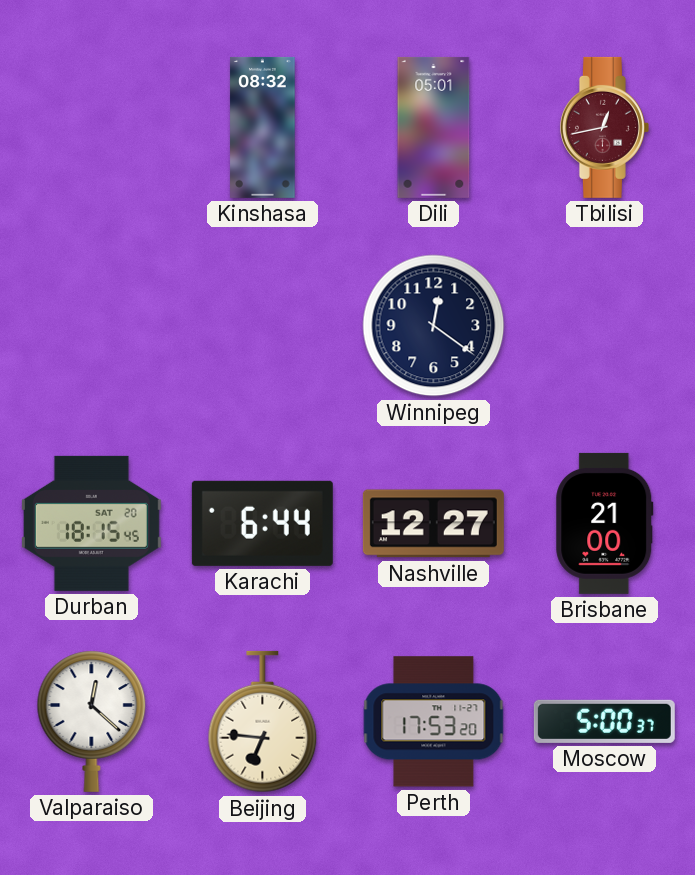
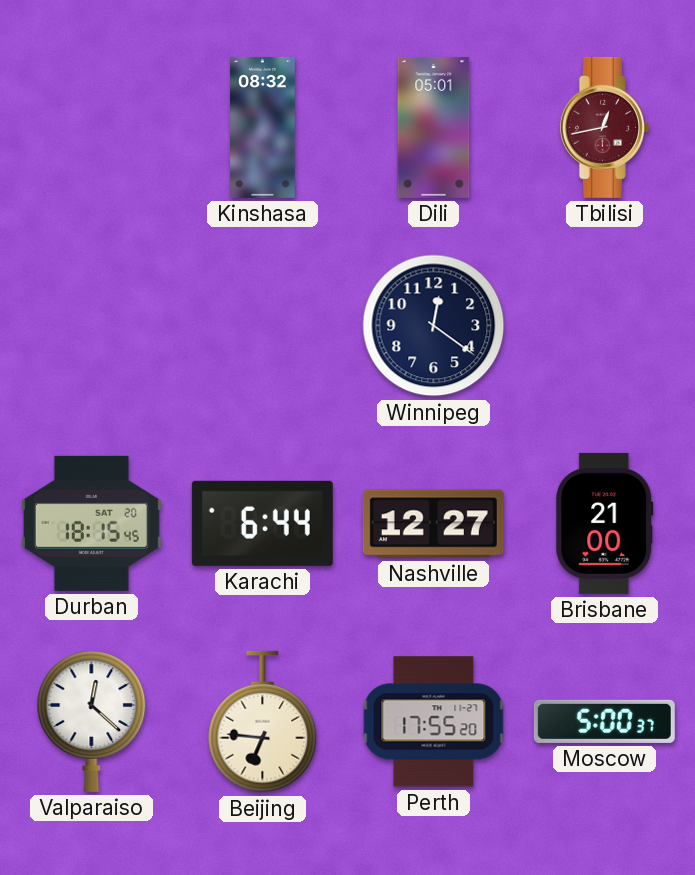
Perth: 17:53 -> 17:55
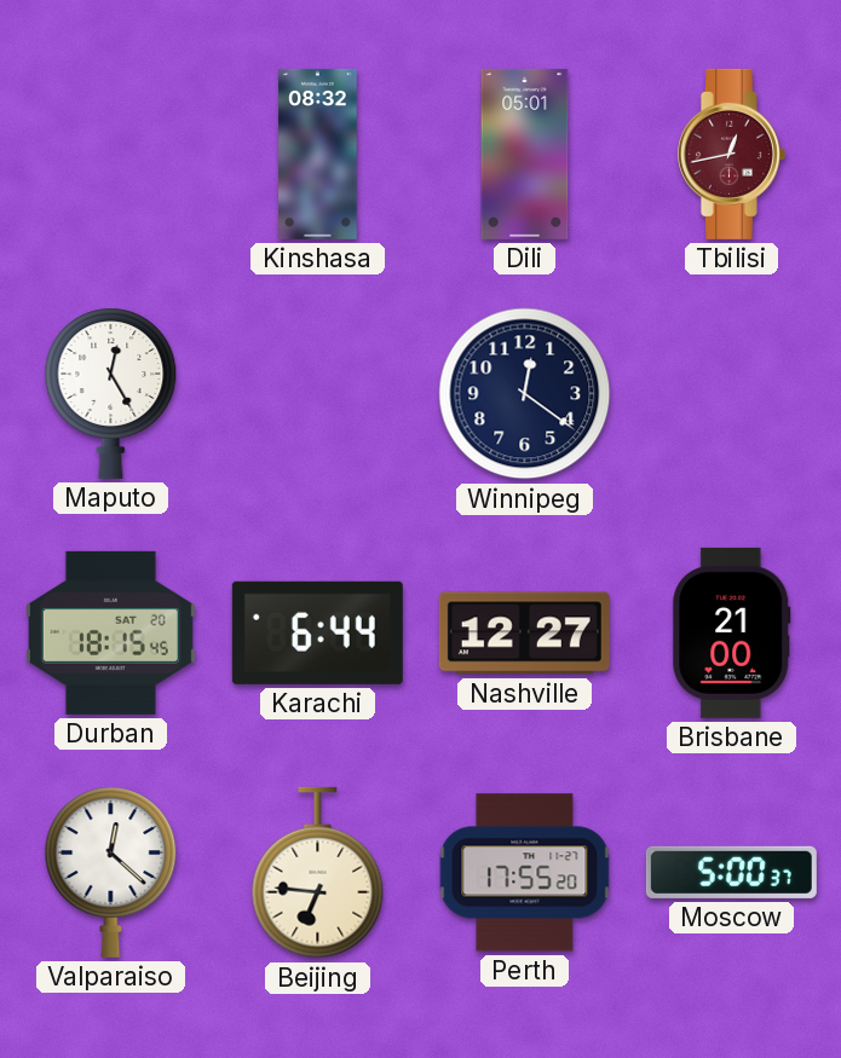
Maputo: none -> 12:25
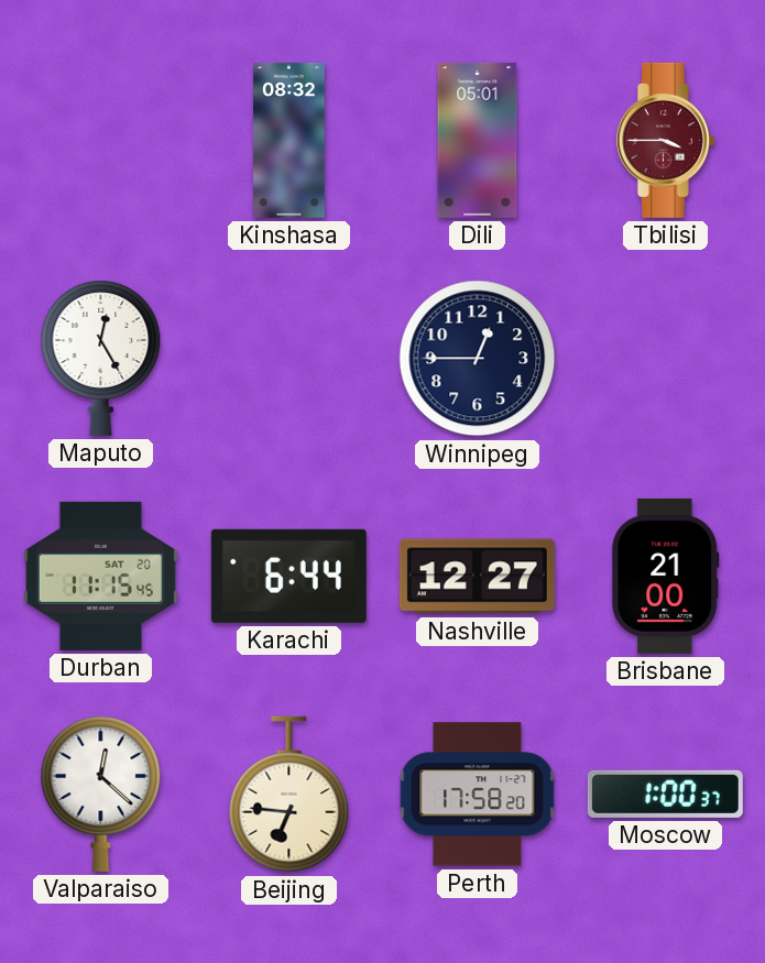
Tbilisi: 12:43 -> 3:45
Winnipeg: 12:21 -> 12:45
Durban: 18:15 -> 11:15
Perth: 17:55 -> 17:58
Moscow: 5:00 -> 1:00
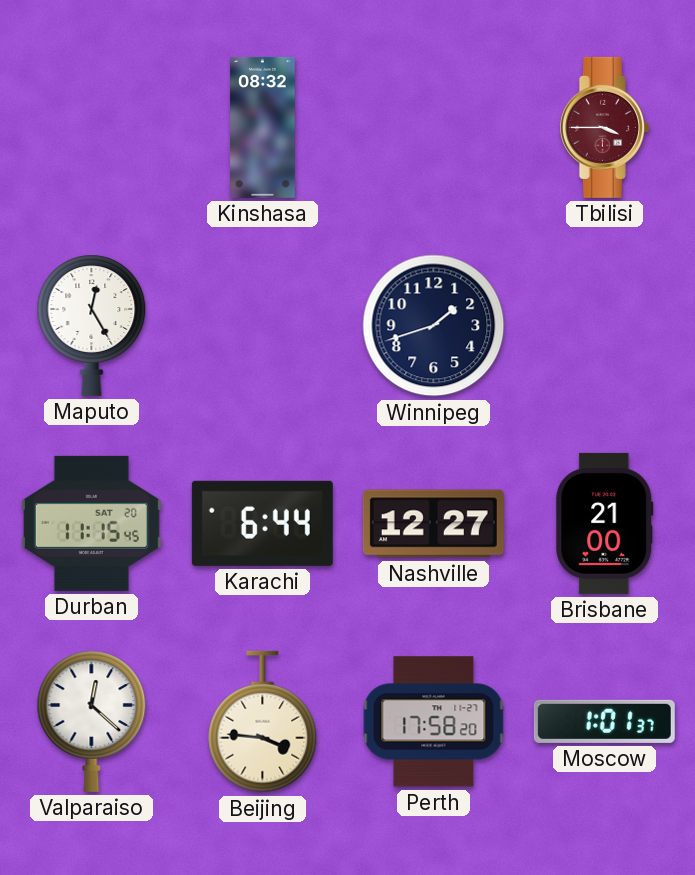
Dili: 05:01 -> none
Winnipeg: 12:45 -> 1:42
Beijing: 6:46 -> 3:46
Moscow: 1:00 -> 1:01
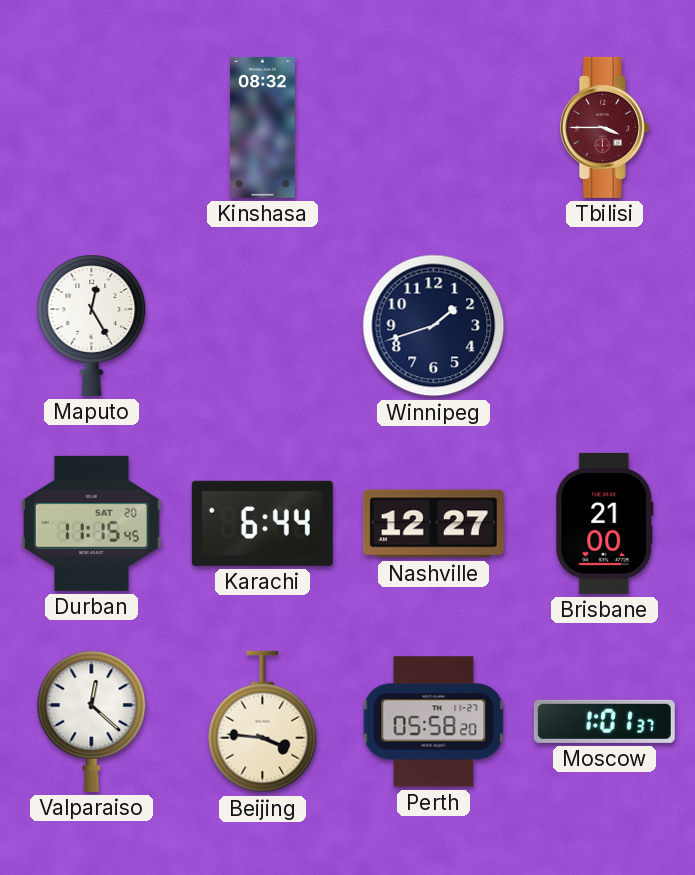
Perth: 17:58 -> 05:58
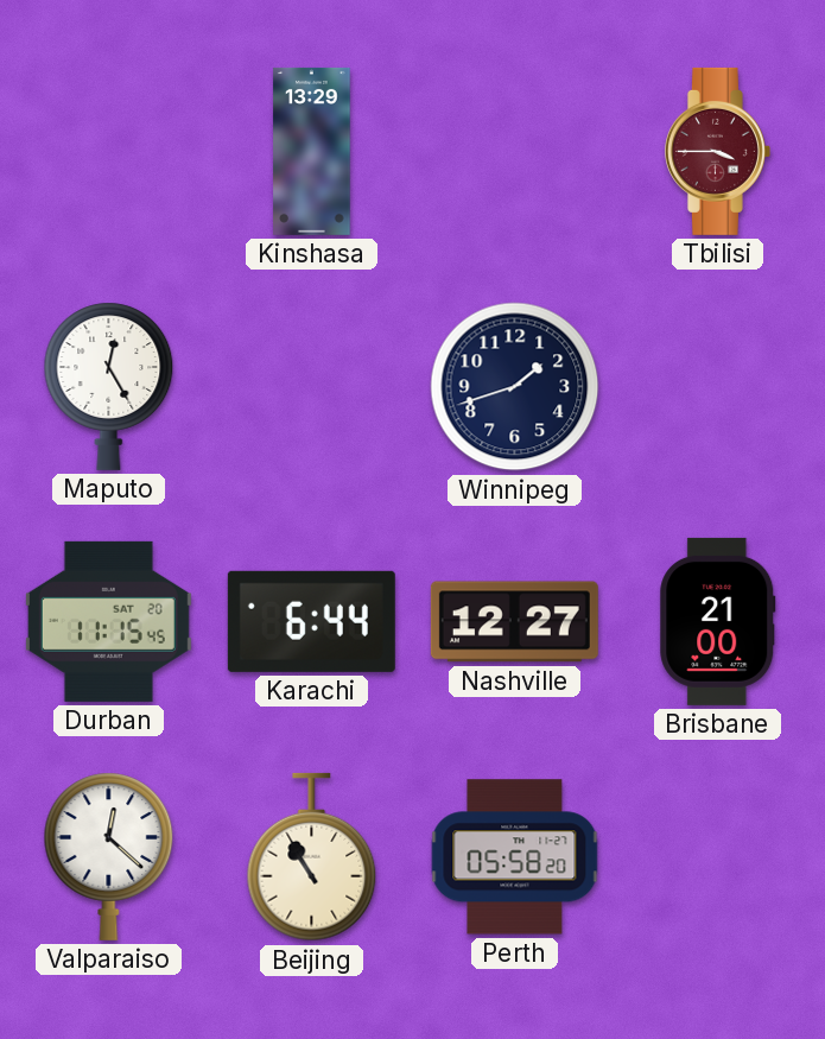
Kinshasa: 08:32 -> 13:29
Beijing: 3:46 -> 10:55
Moscow: 1:01 -> none
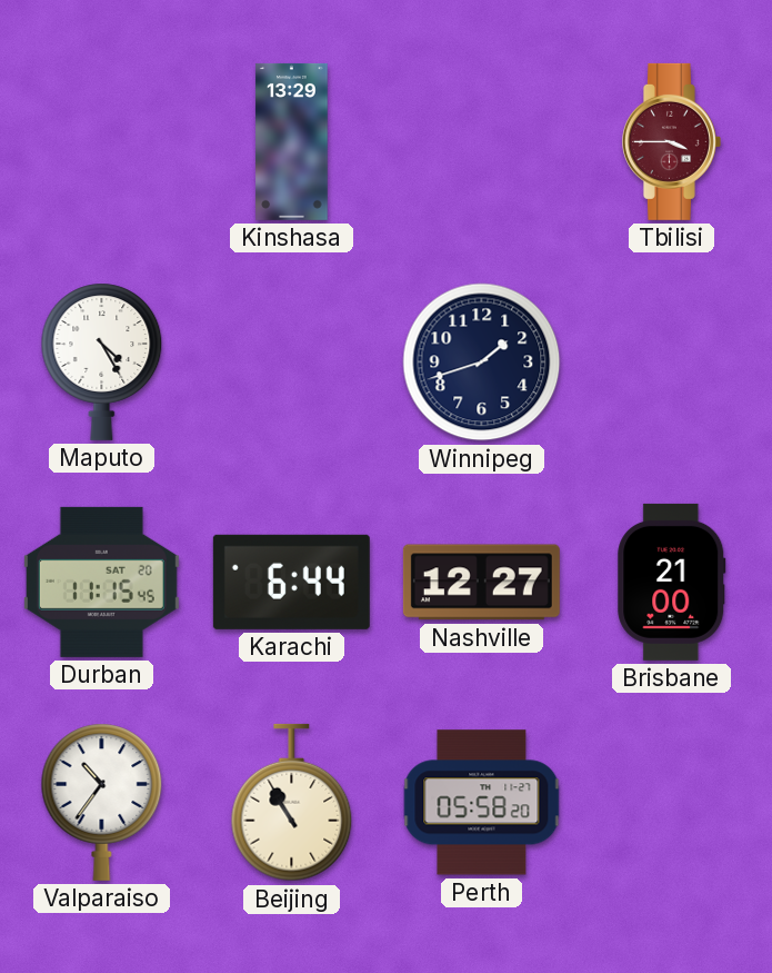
Maputo: 12:25 -> 4:25
Valparaiso: 12:22 -> 10:36
